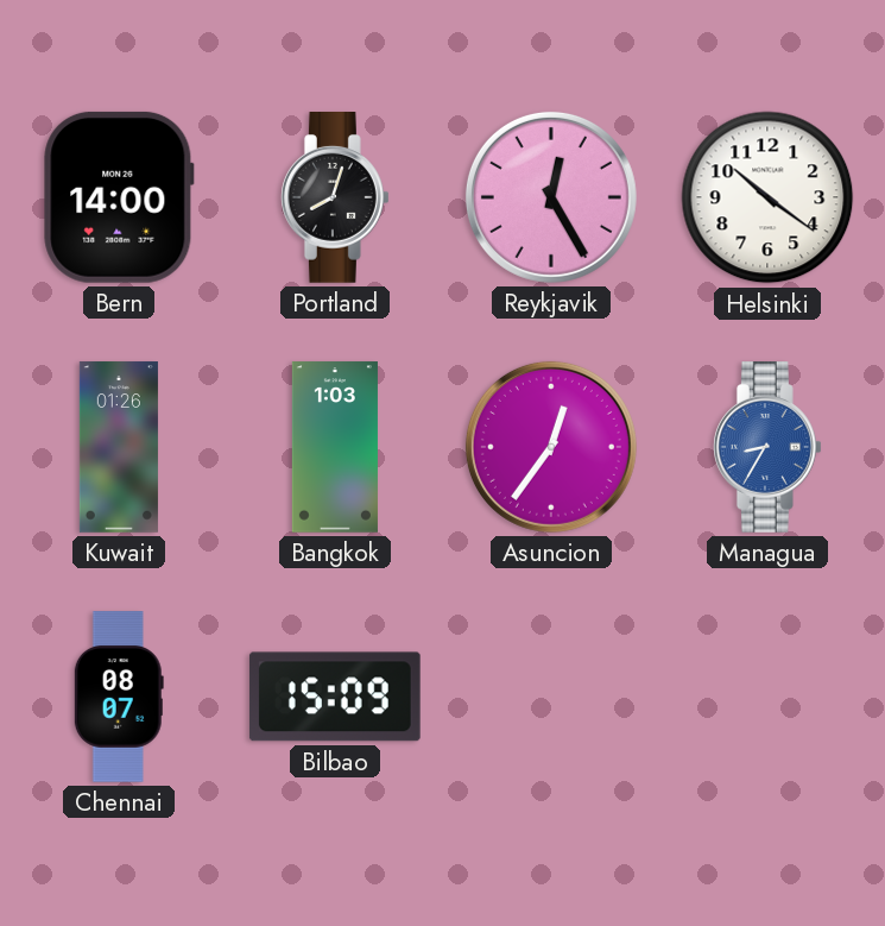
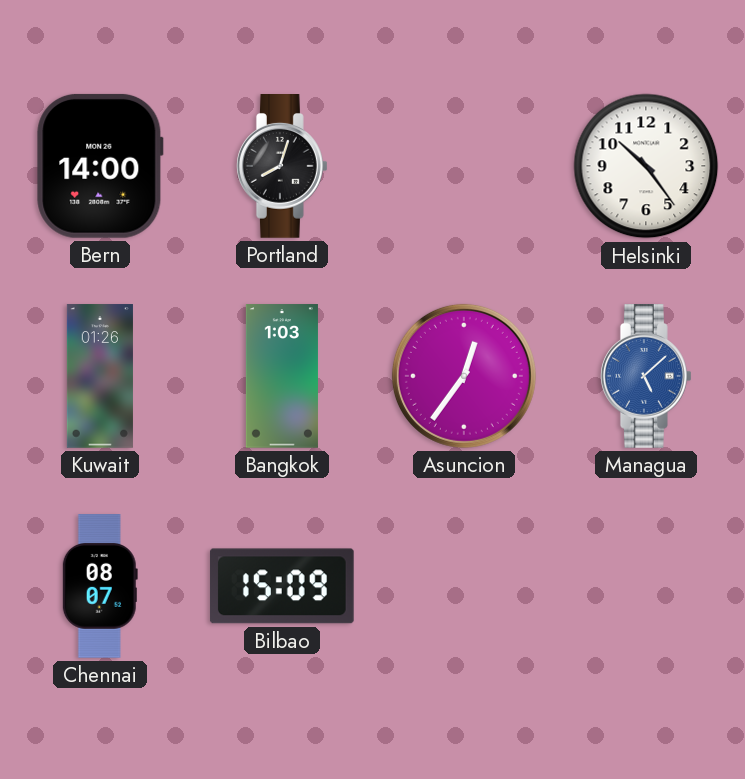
Reykjavik: 12:25 -> none
Helsinki: 10:21 -> 10:24
Managua: 8:35 -> 5:08
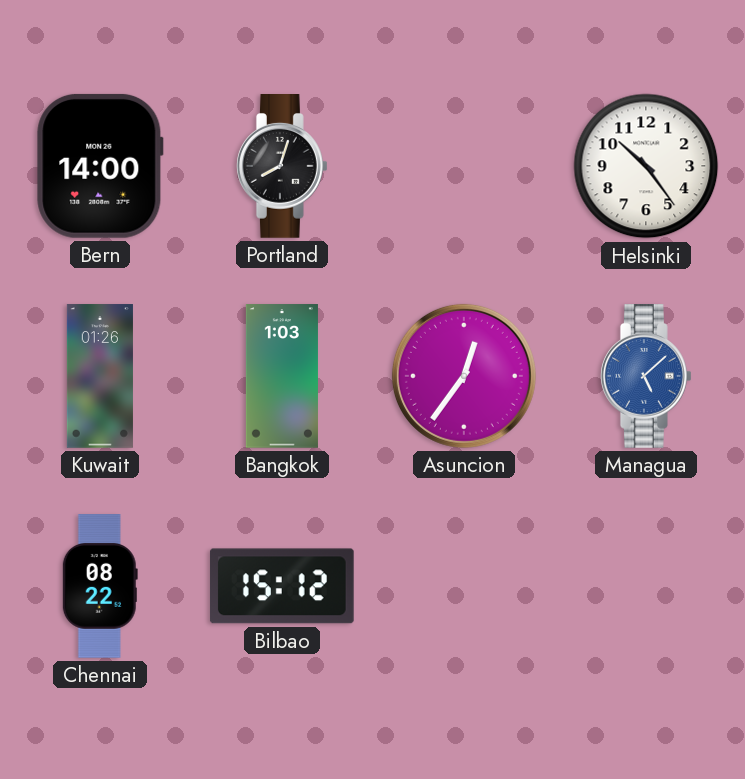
Chennai: 08:07 -> 08:22
Bilbao: 15:09 -> 15:12
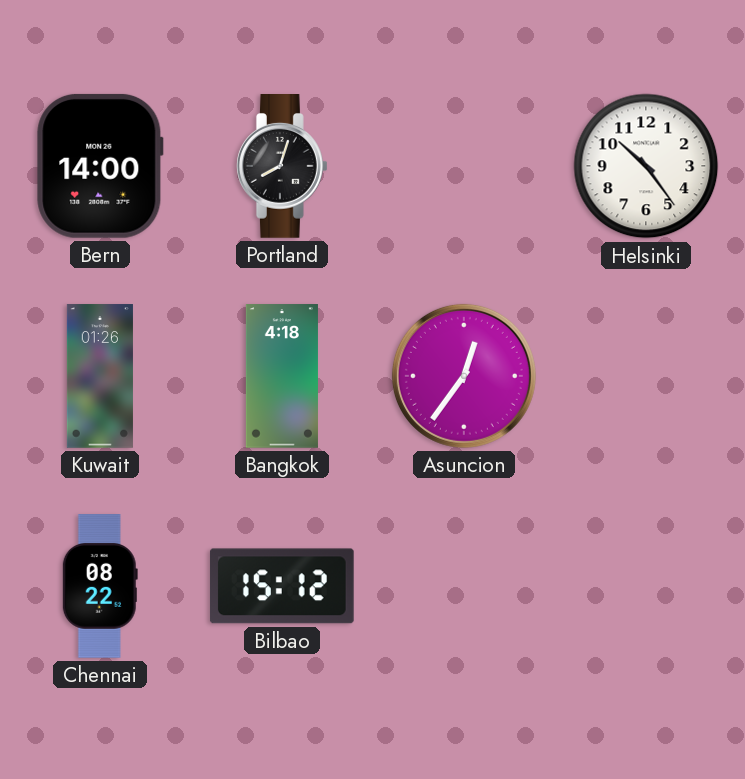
Bangkok: 1:03 -> 4:18
Managua: 5:08 -> none
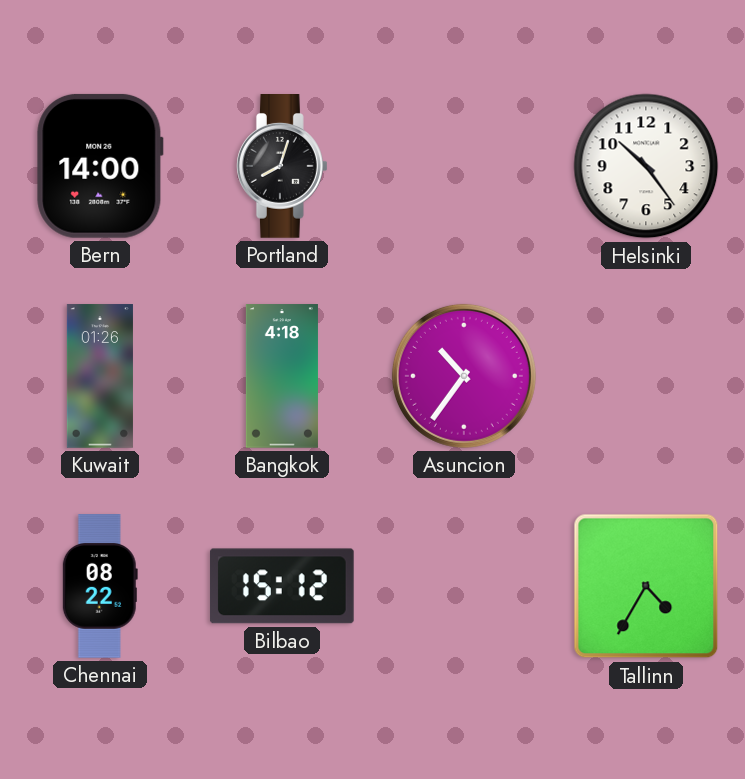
Asuncion: 12:36 -> 10:36
Tallinn: none -> 4:35
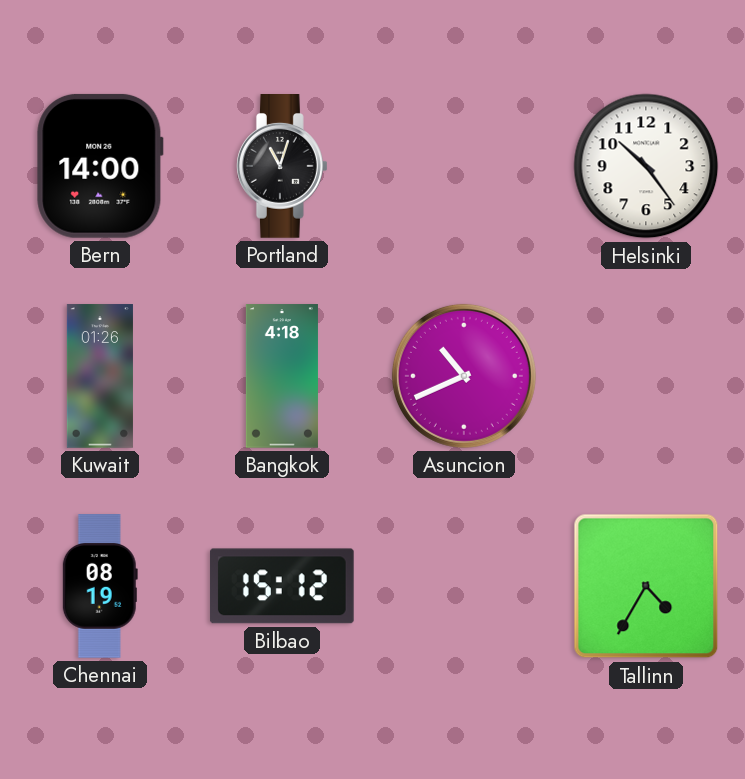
Portland: 8:03 -> 11:03
Asuncion: 10:36 -> 10:41
Chennai: 08:22 -> 08:19
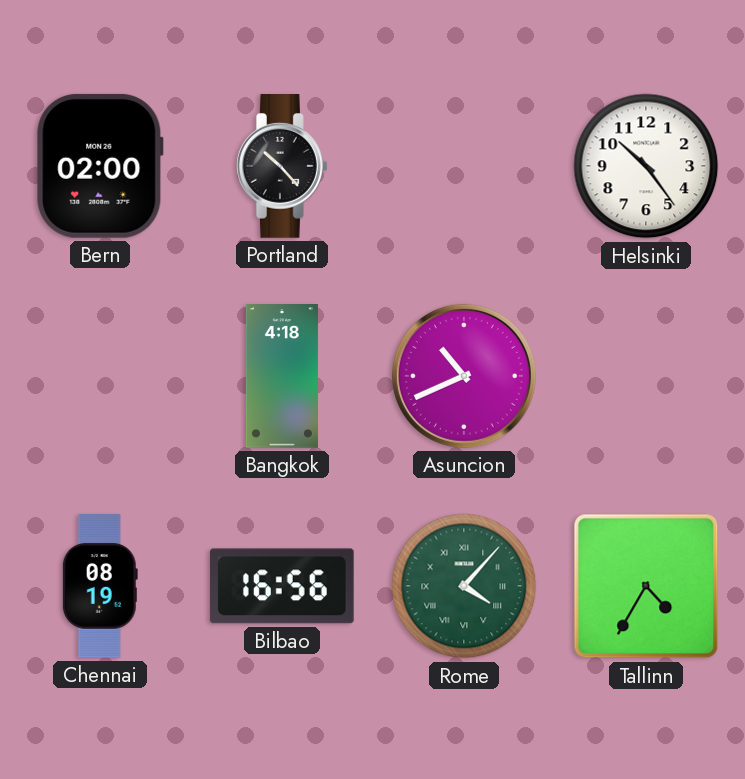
Bern: 14:00 -> 02:00
Portland: 11:03 -> 10:23
Kuwait: 01:26 -> none
Bilbao: 15:12 -> 16:56
Rome: none -> 4:07
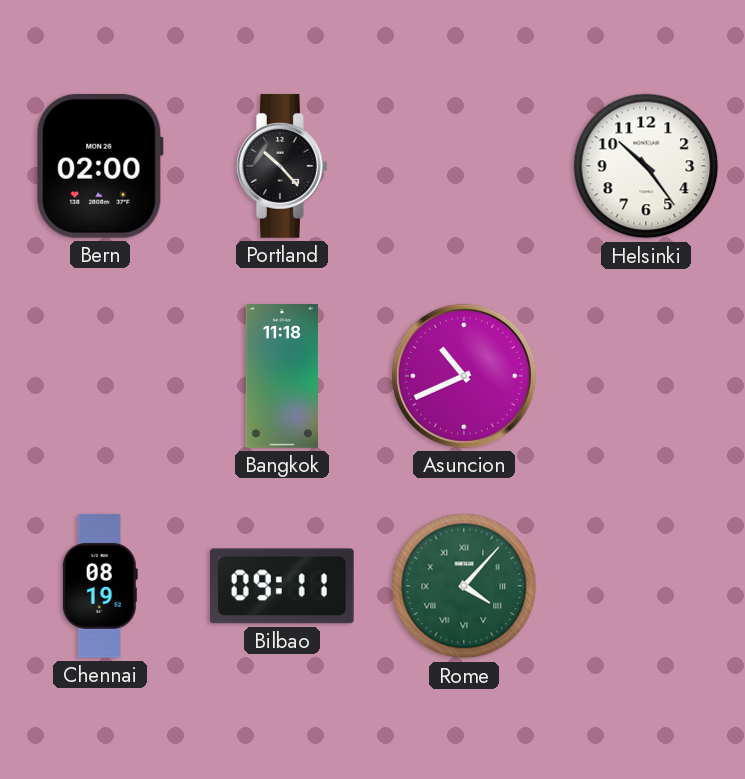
Bangkok: 4:18 -> 11:18
Bilbao: 16:56 -> 09:11
Tallinn: 4:35 -> none
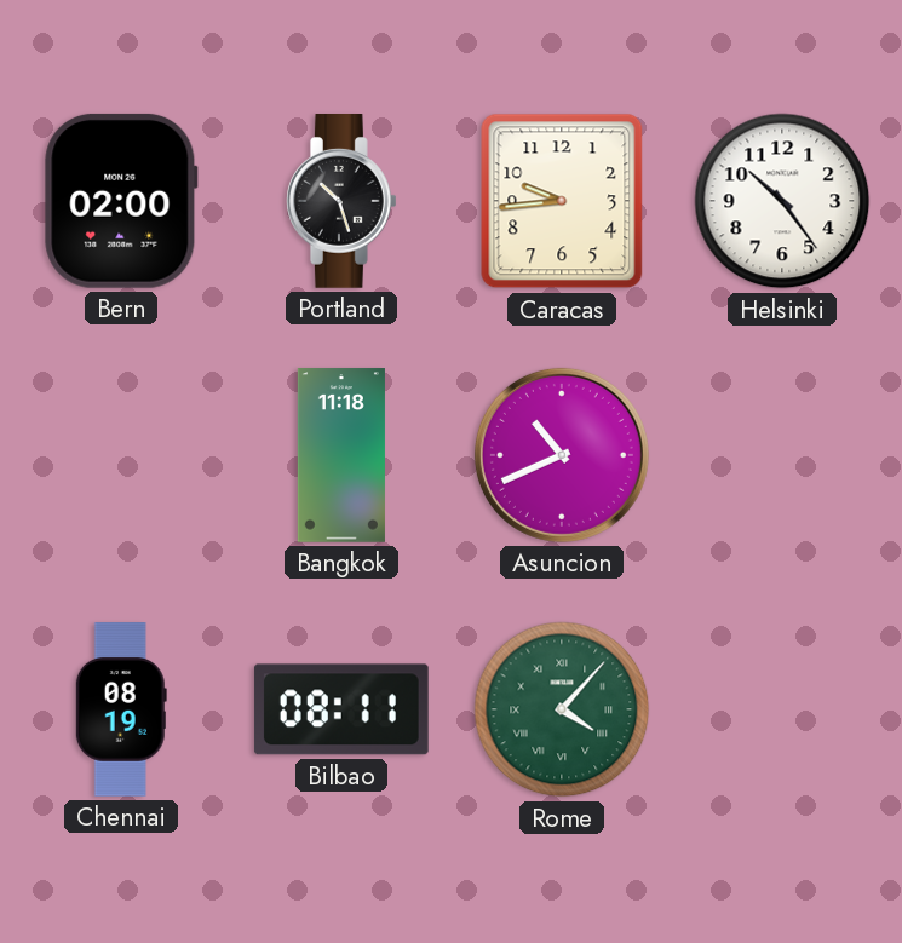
Portland: 10:23 -> 10:27
Caracas: none -> 9:44
Bilbao: 09:11 -> 08:11
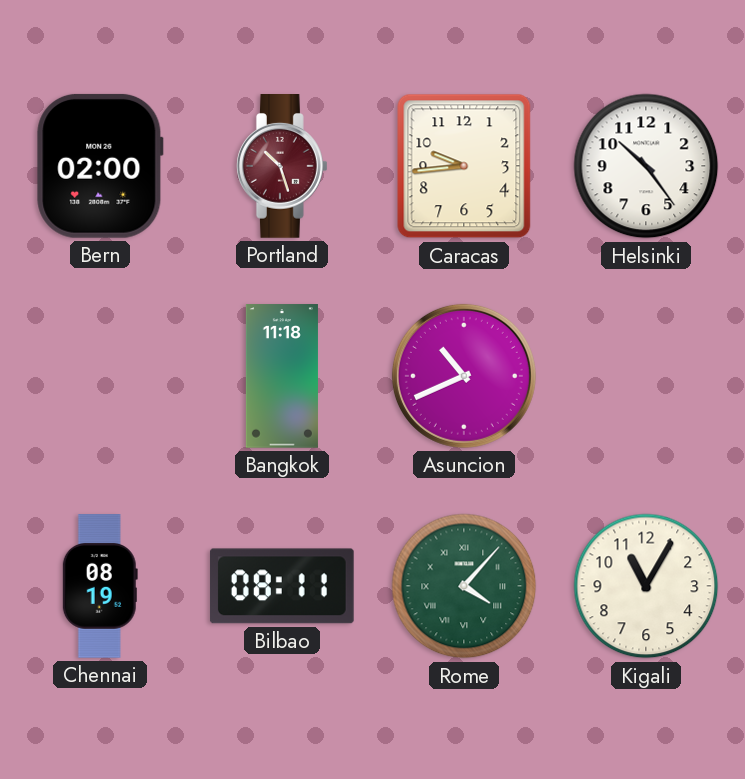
Portland dial: black -> burgundy
Kigali: none -> 11:05
